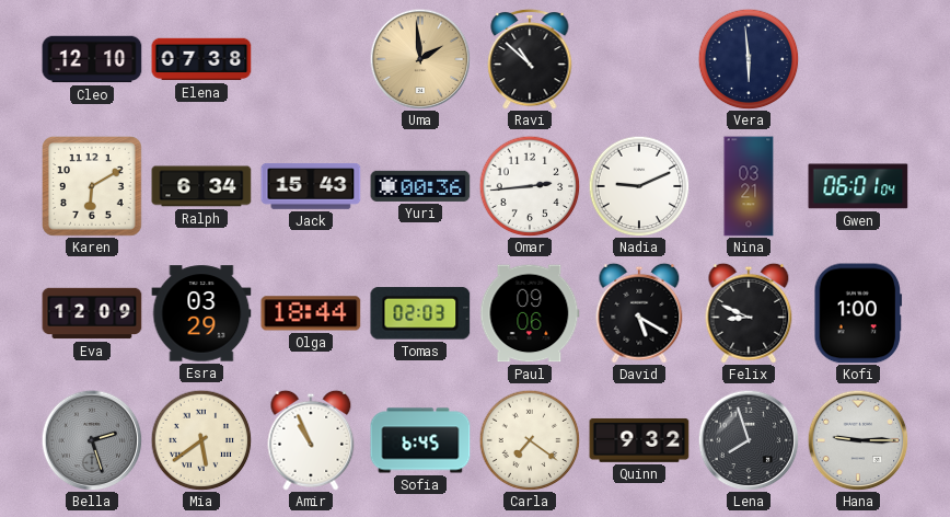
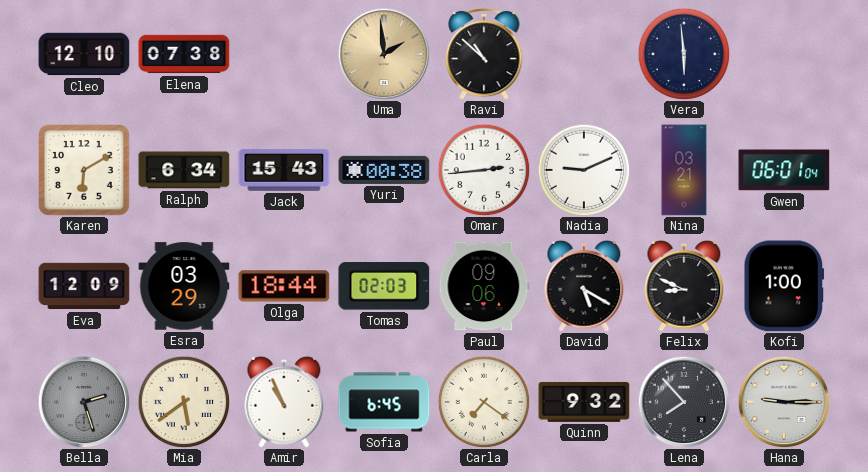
Yuri: 00:36 -> 00:38
Lena: 7:57 -> 7:53
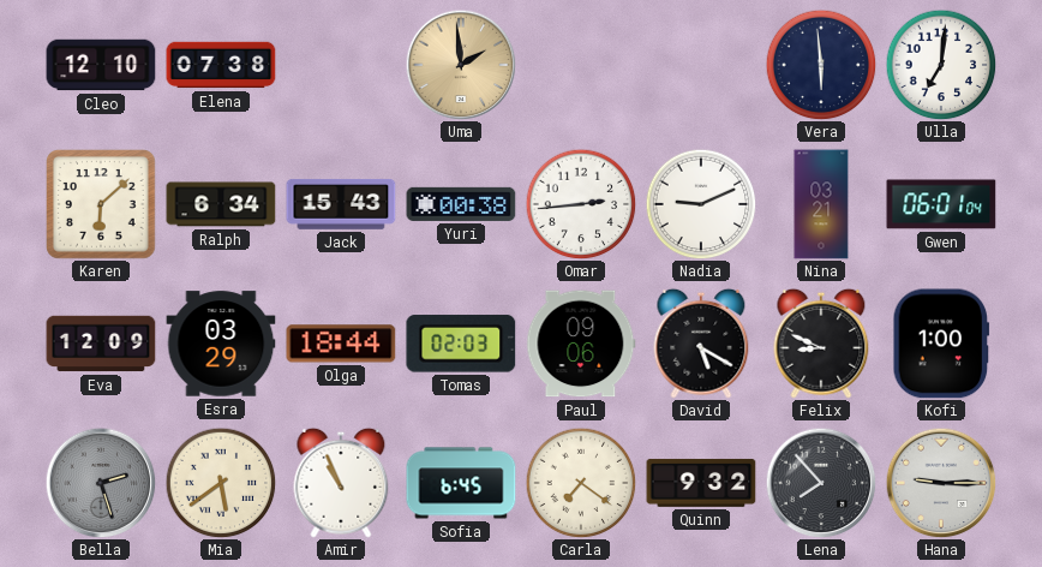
Ravi: 10:52 -> none
Ulla: none -> 7:01
Karen: 6:10 -> 6:08
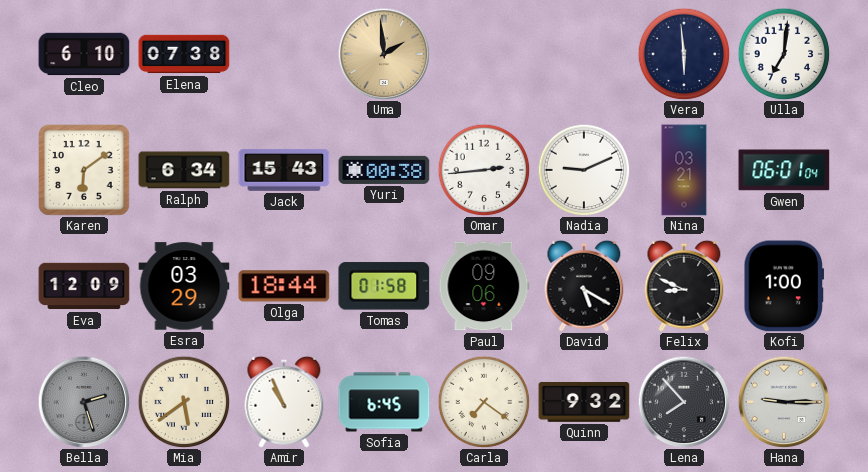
Cleo: 12:10 -> 6:10
Karen: 6:08 -> 6:09
Tomas: 02:03 -> 01:58
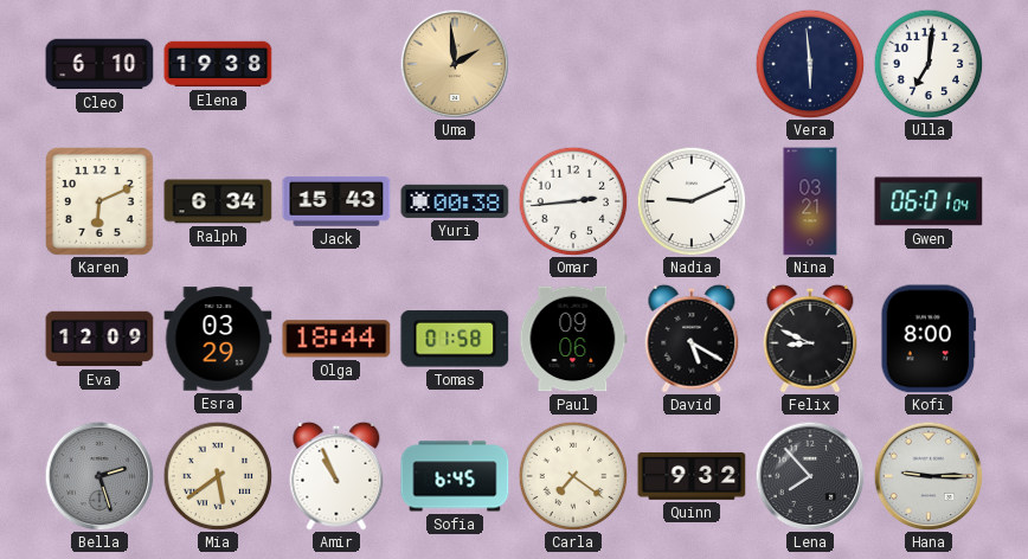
Elena: 07:38 -> 19:38
Karen: 6:09 -> 6:11
Kofi: 1:00 -> 8:00
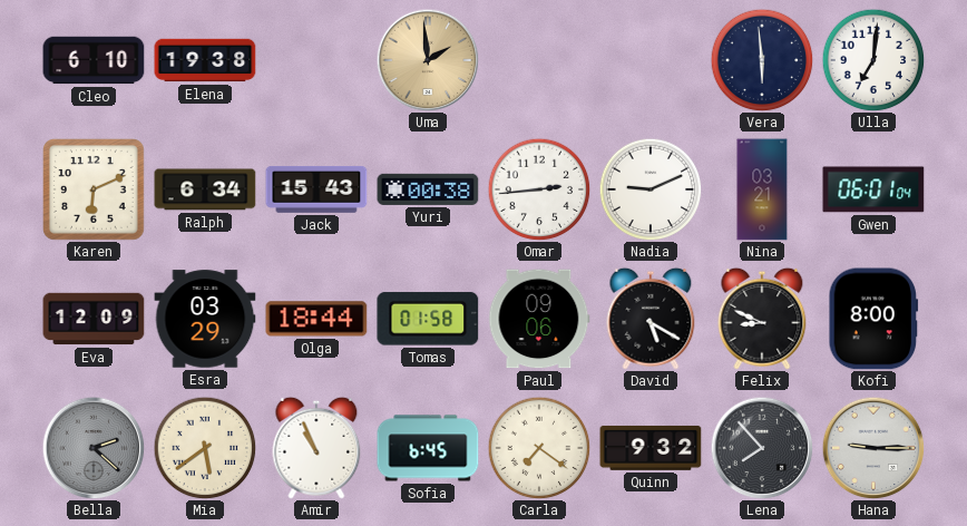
Bella: 2:27 -> 2:22
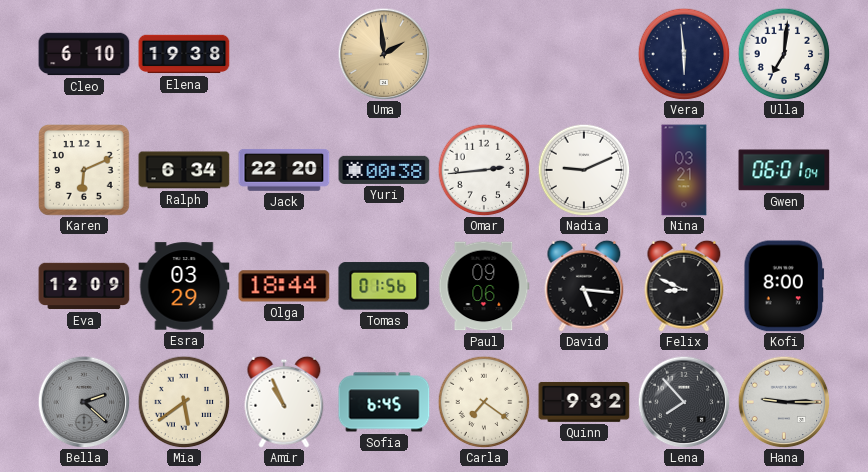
Jack: 15:43 -> 22:20
Tomas: 01:58 -> 01:56
David: 5:20 -> 5:16
